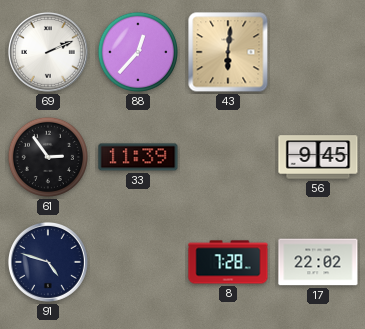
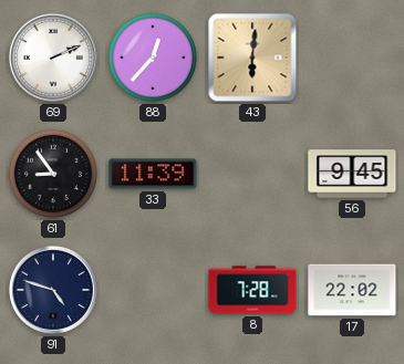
61: 2:54 -> 8:54
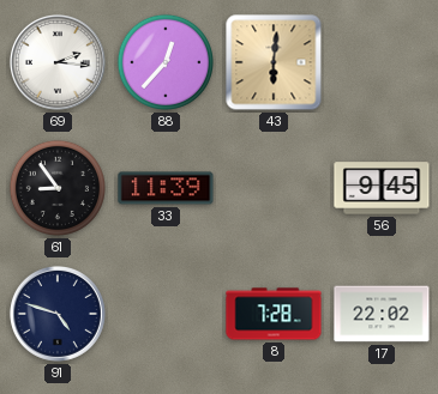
69: 2:11 -> 2:16
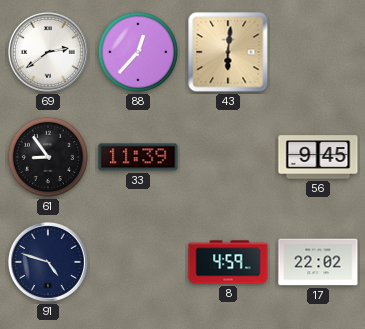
69: 2:16 -> 2:39
8: 7:28 -> 4:59
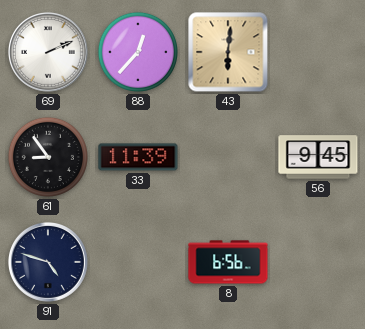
69: 2:39 -> 2:11
8: 4:59 -> 6:56
17: 22:02 -> none
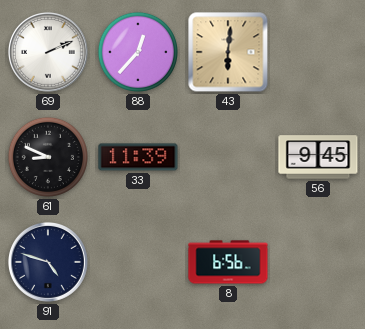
61: 8:54 -> 8:49
